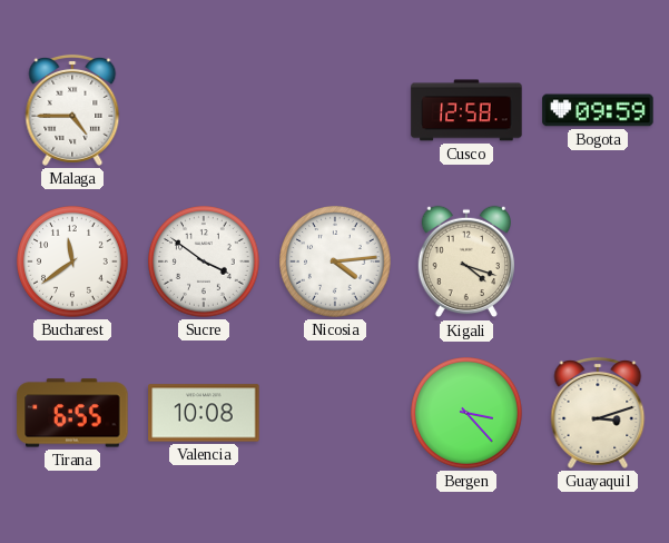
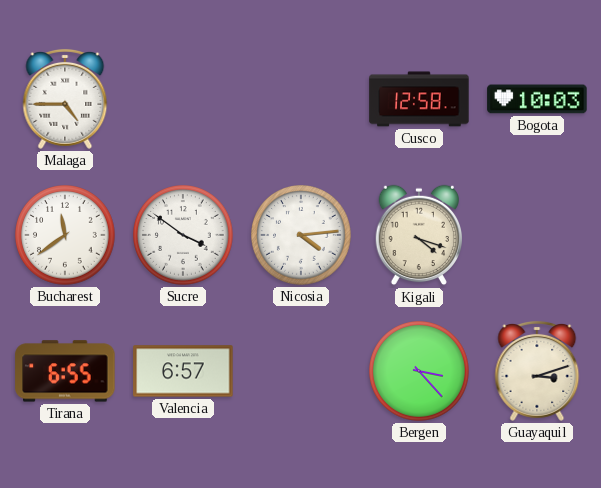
Bogota: 09:59 -> 10:03
Valencia: 10:08 -> 6:57
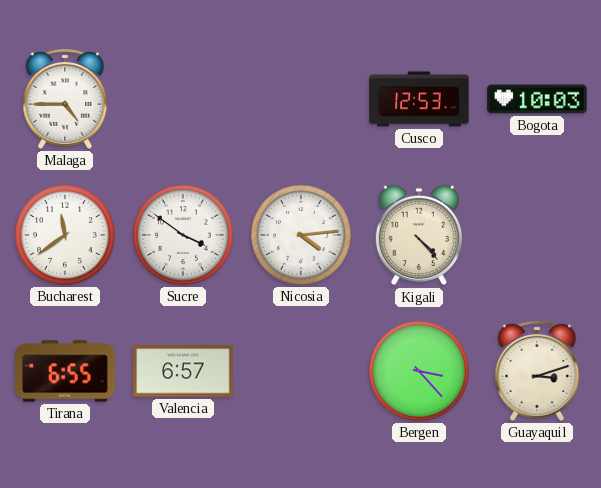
Cusco: 12:58 -> 12:53
Kigali: 4:18 -> 4:23
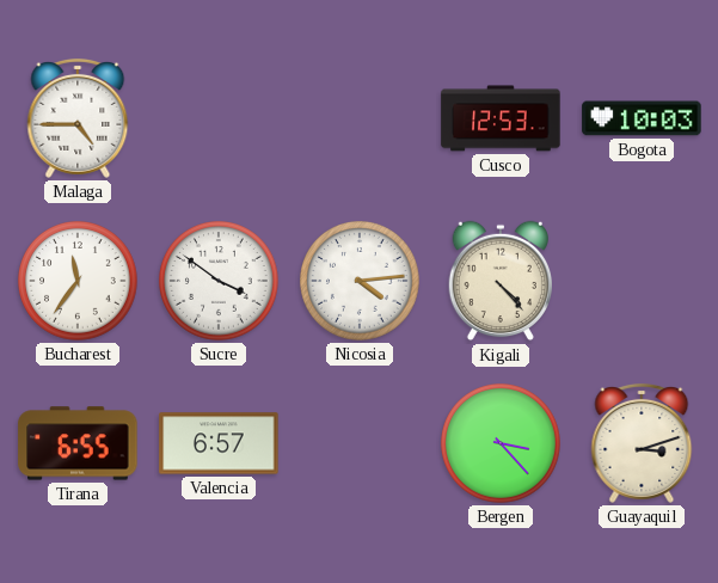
Bucharest: 11:39 -> 11:36
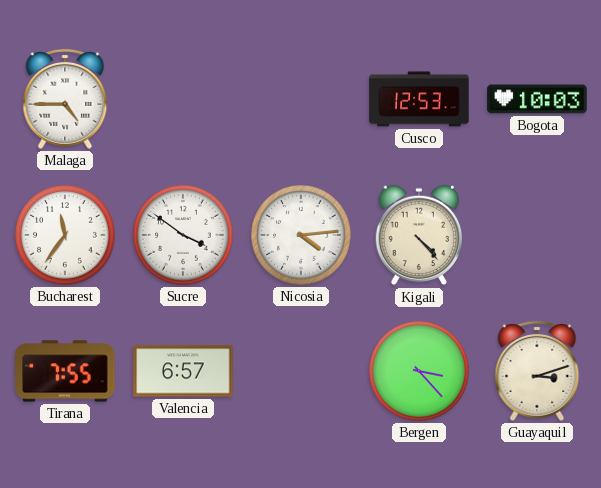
Tirana: 6:55 -> 7:55
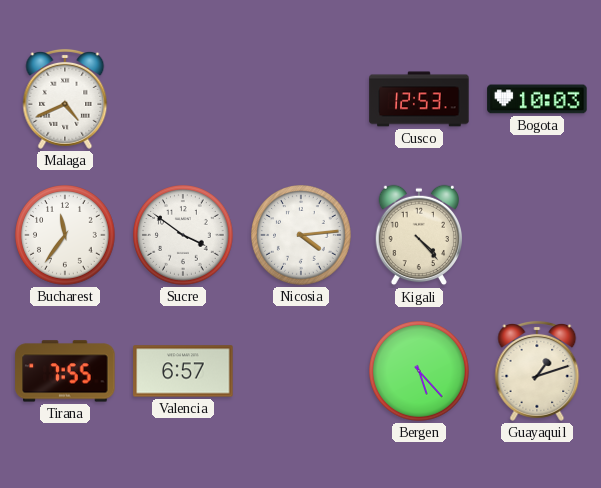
Malaga: 4:45 -> 4:41
Bergen: 3:23 -> 5:23
Guayaquil: 3:12 -> 1:12
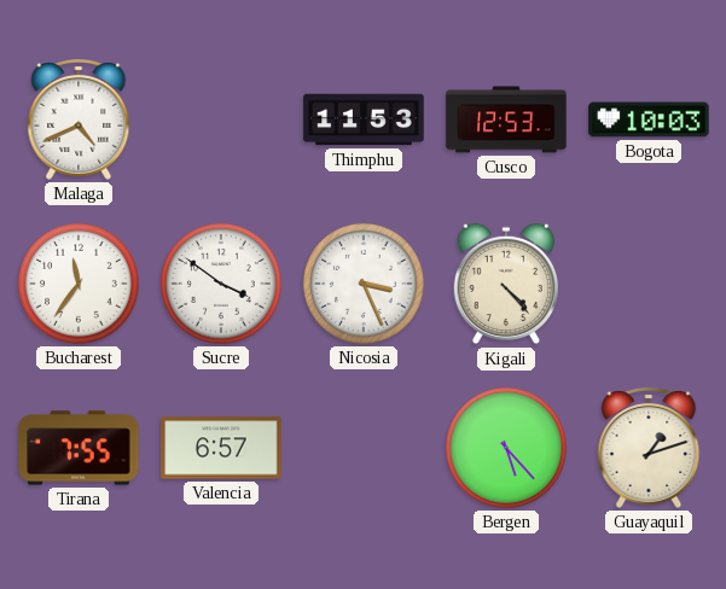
Thimphu: none -> 11:53
Nicosia: 4:14 -> 3:26
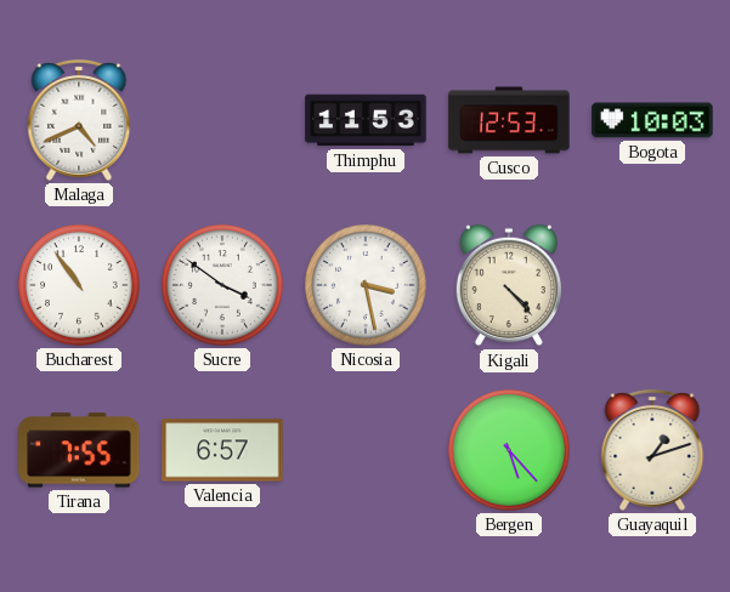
Bucharest: 11:36 -> 10:54
Nicosia: 3:26 -> 3:28
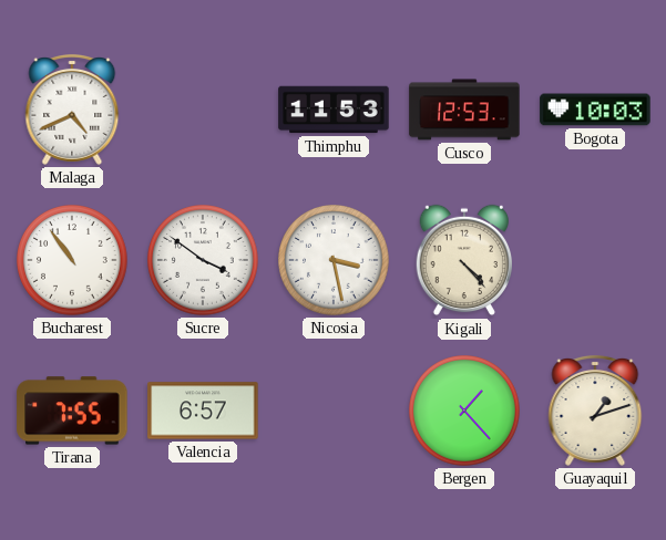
Bergen: 5:23 -> 1:23
